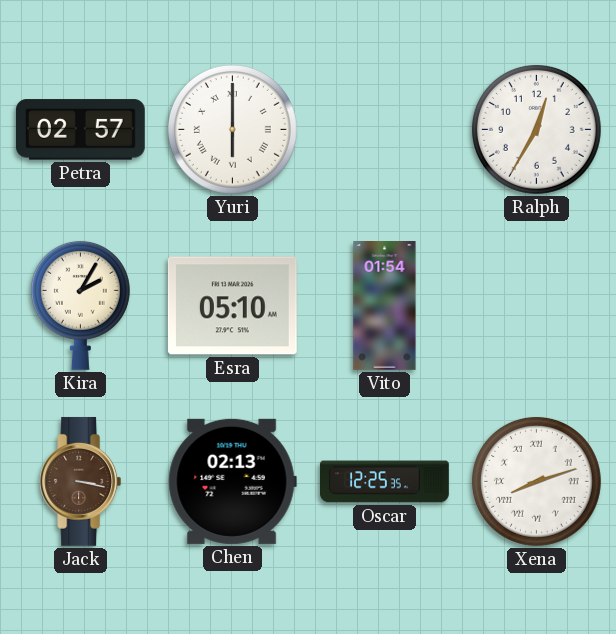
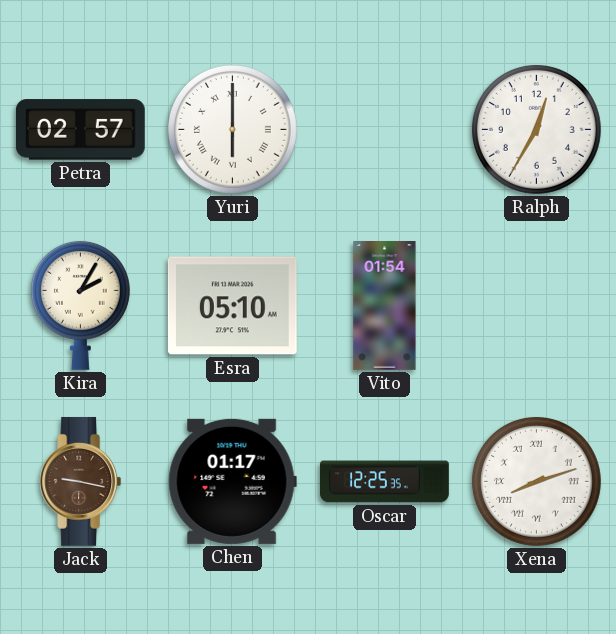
Jack: 3:17 -> 9:17
Chen: 02:13 -> 01:17
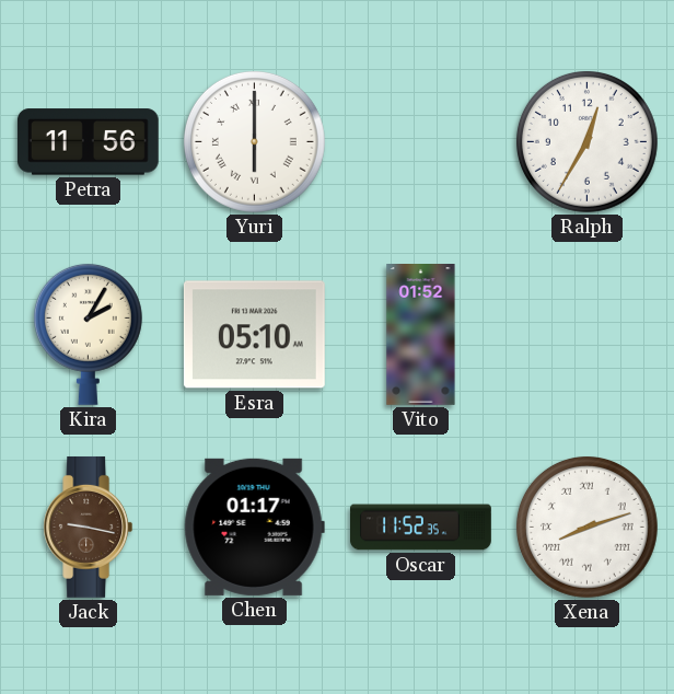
Petra: 02:57 -> 11:56
Vito: 01:54 -> 01:52
Oscar: 12:25 -> 11:52
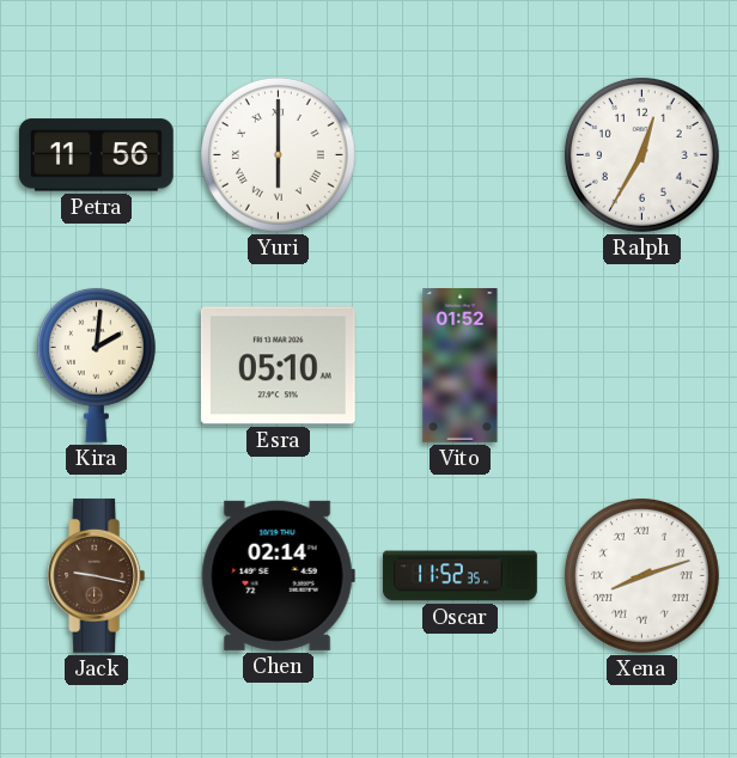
Kira: 2:05 -> 2:01
Chen: 01:17 -> 02:14
